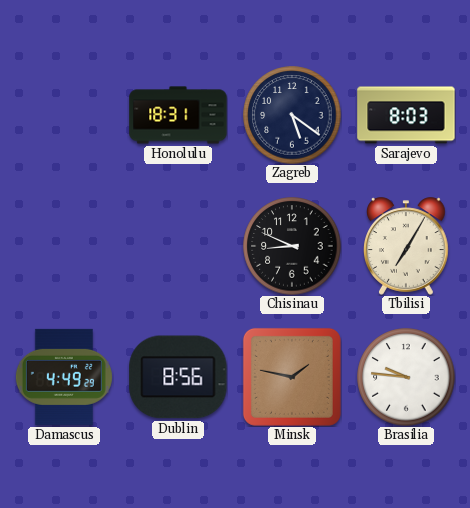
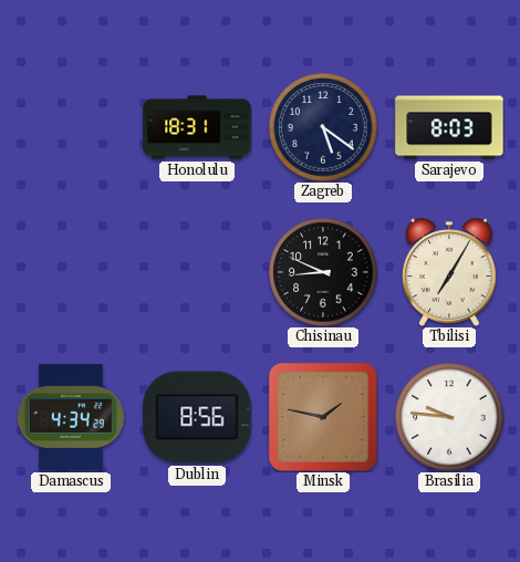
Damascus: 4:49 -> 4:34
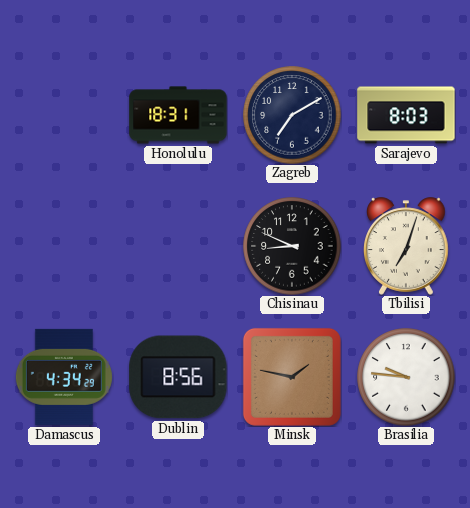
Zagreb: 5:21 -> 7:10
Tbilisi: 7:05 -> 7:03
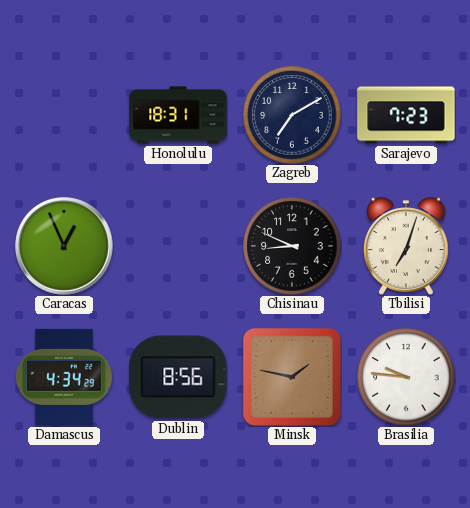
Sarajevo: 8:03 -> 7:23
Caracas: none -> 12:56
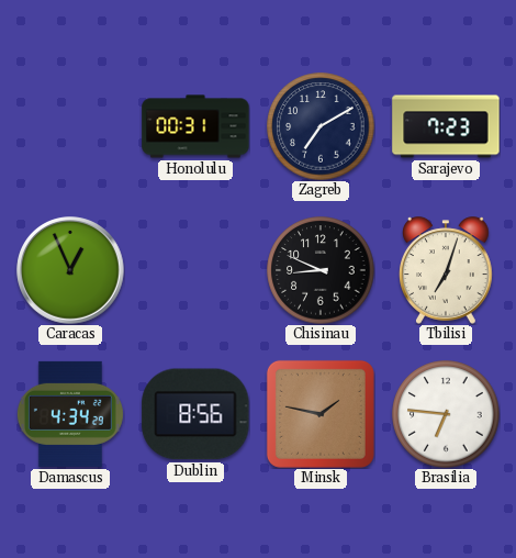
Honolulu: 18:31 -> 00:31
Brasilia: 9:46 -> 6:46
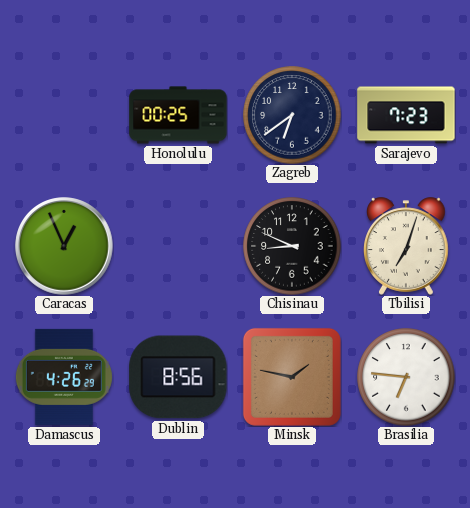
Honolulu: 00:31 -> 00:25
Zagreb: 7:10 -> 6:39
Damascus: 4:34 -> 4:26
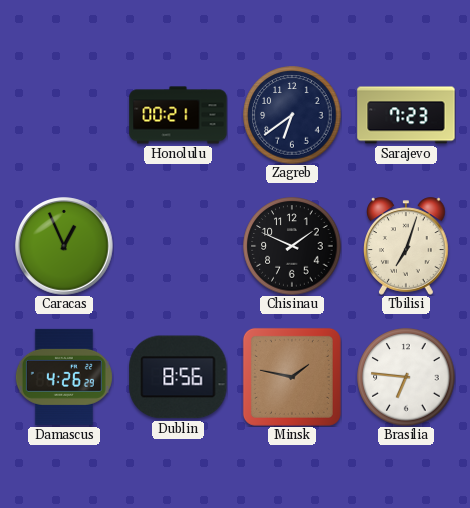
Honolulu: 00:25 -> 00:21
Chisinau: 8:49 -> 1:49
